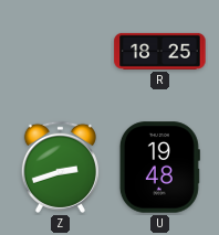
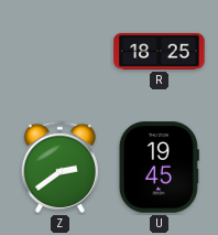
Z: 2:42 -> 2:39
U: 19:48 -> 19:45
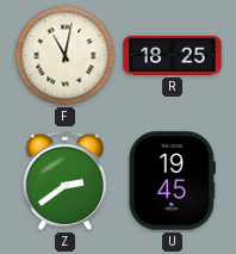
F: none -> 11:02
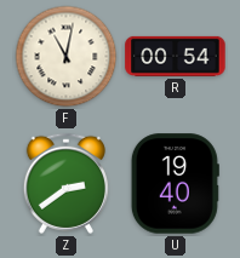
R: 18:25 -> 00:54
U: 19:45 -> 19:40
